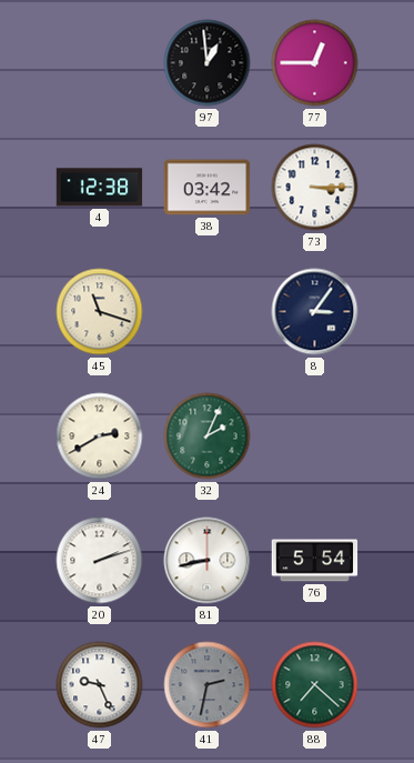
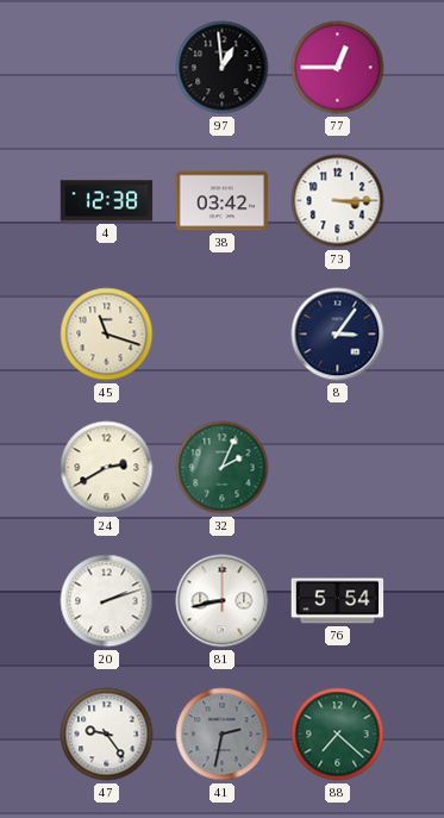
47: 9:26 -> 9:24
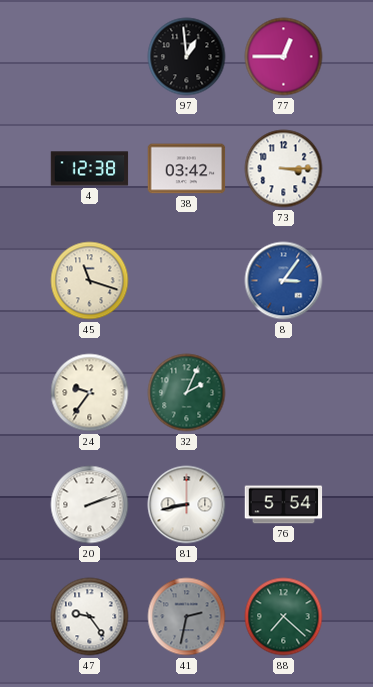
8 dial: navy -> blue
24: 2:40 -> 9:36
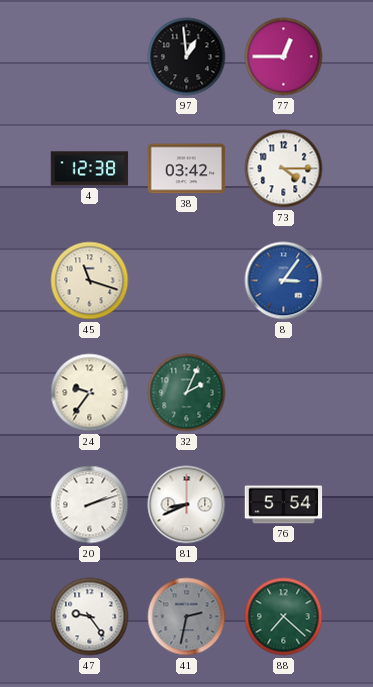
73: 3:15 -> 4:15
81: 8:43 -> 8:41
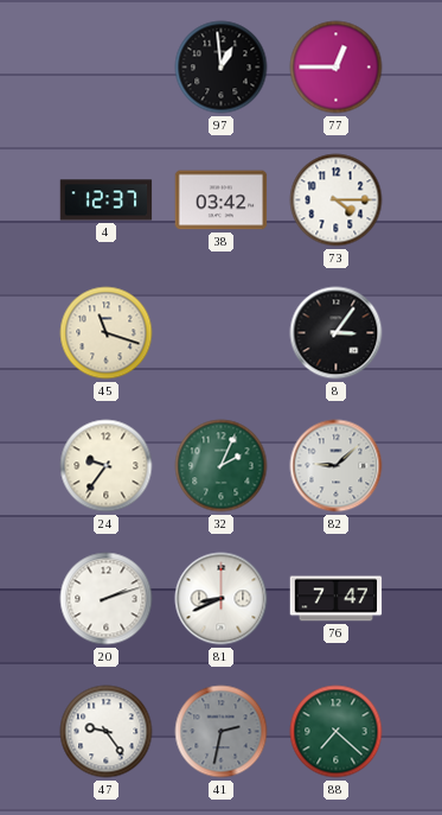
4: 12:38 -> 12:37
8 dial: blue -> black
82: none -> 9:08
76: 5:54 -> 7:47
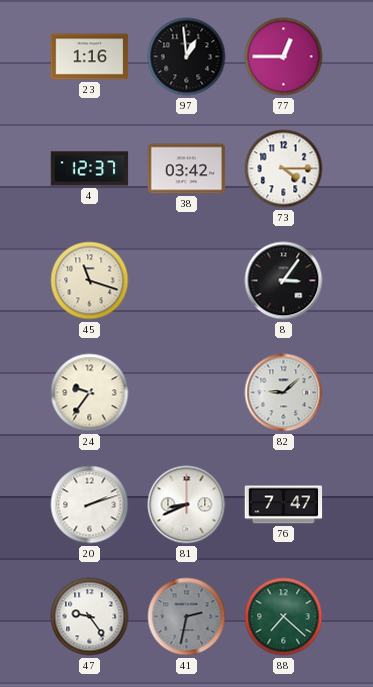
23: none -> 1:16
32: 2:04 -> none
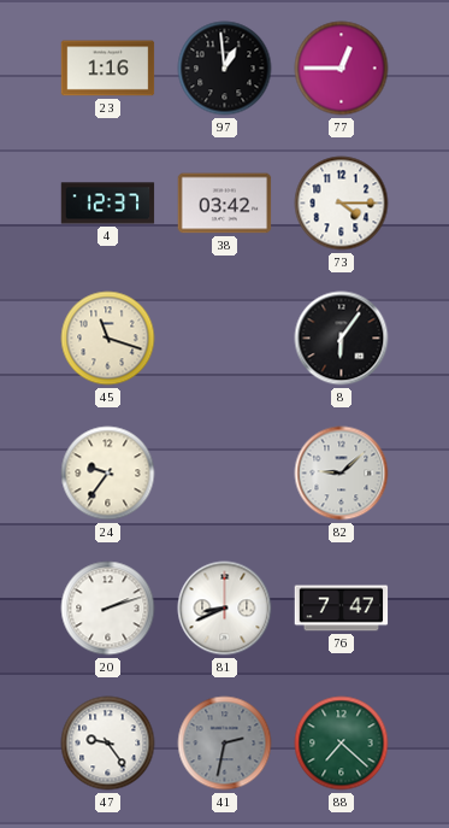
8: 3:06 -> 6:06
